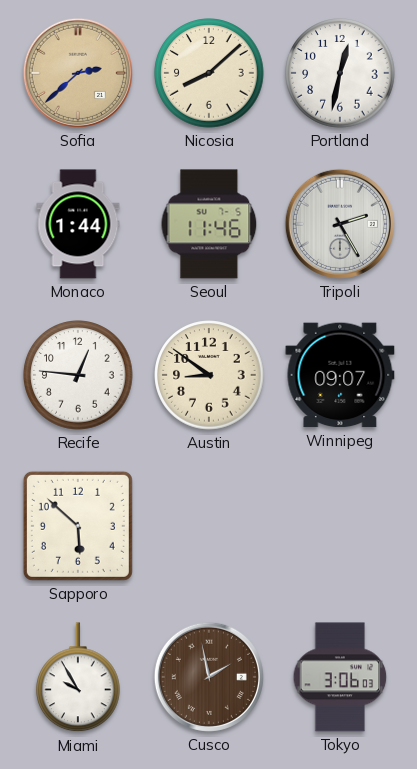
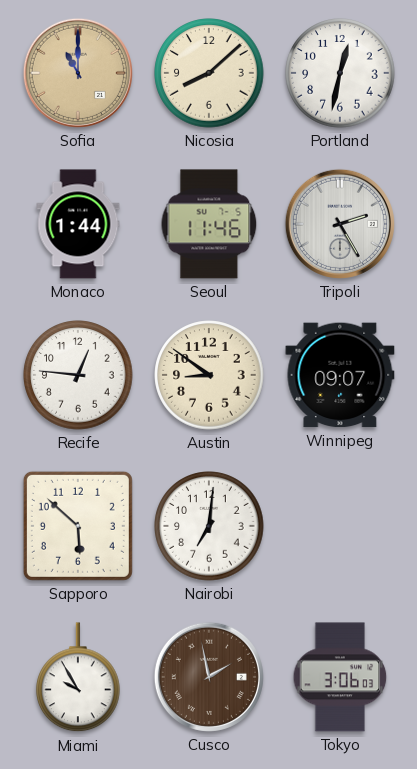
Sofia: 2:38 -> 11:00
Nairobi: none -> 7:01
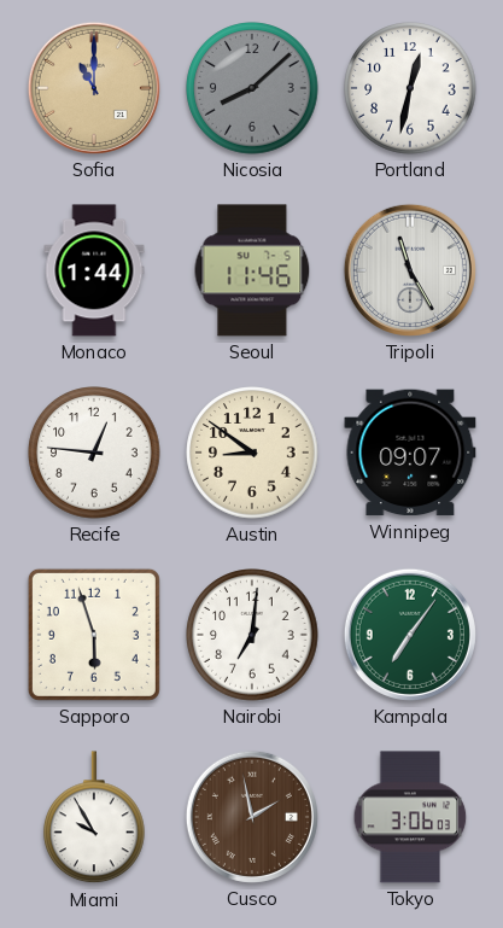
Nicosia dial: cream -> grey
Tripoli: 2:25 -> 11:25
Sapporo: 5:52 -> 5:57
Kampala: none -> 7:06
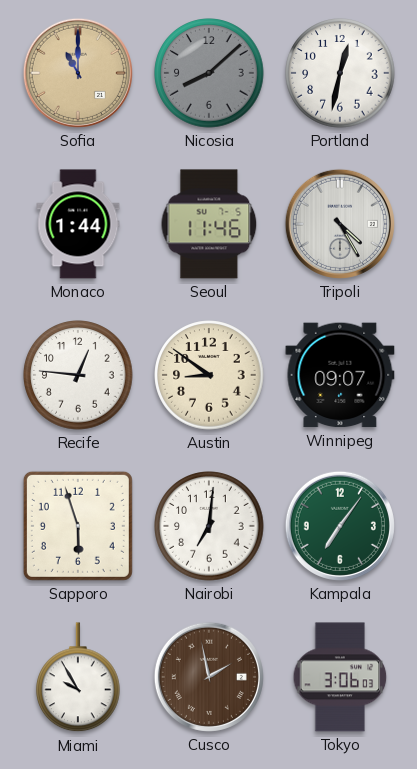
Tripoli: 11:25 -> 4:25
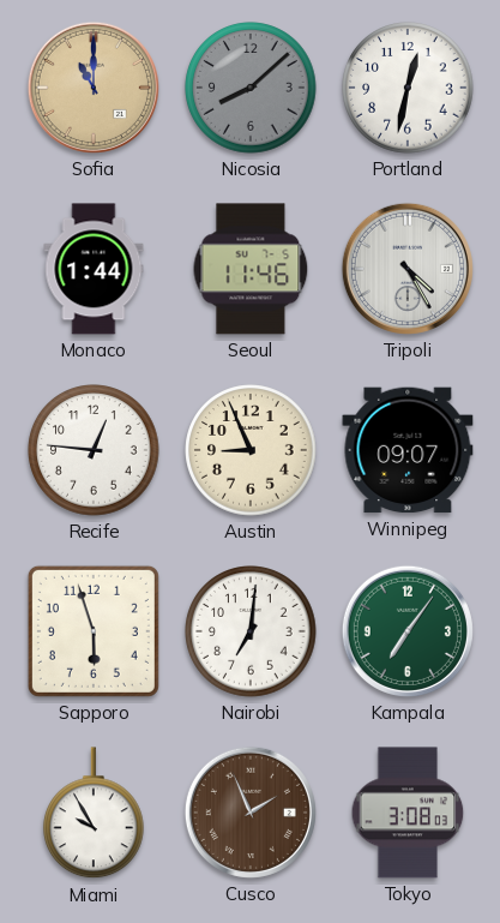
Austin: 8:51 -> 8:56
Cusco: 1:58 -> 1:56
Tokyo: 3:06 -> 3:08
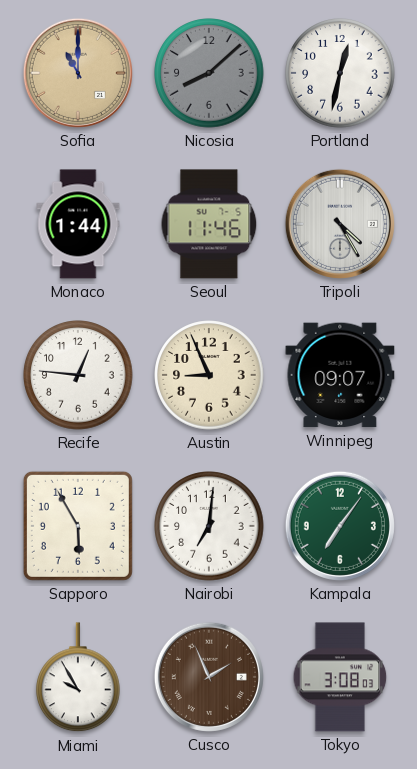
Sapporo: 5:57 -> 5:55
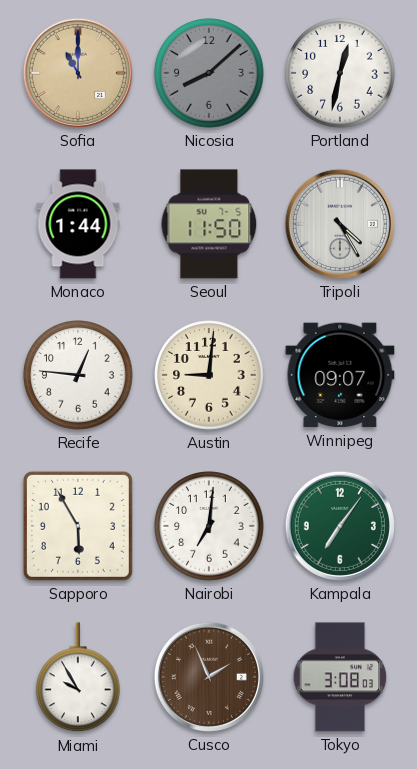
Seoul: 11:46 -> 11:50
Austin: 8:56 -> 9:01
